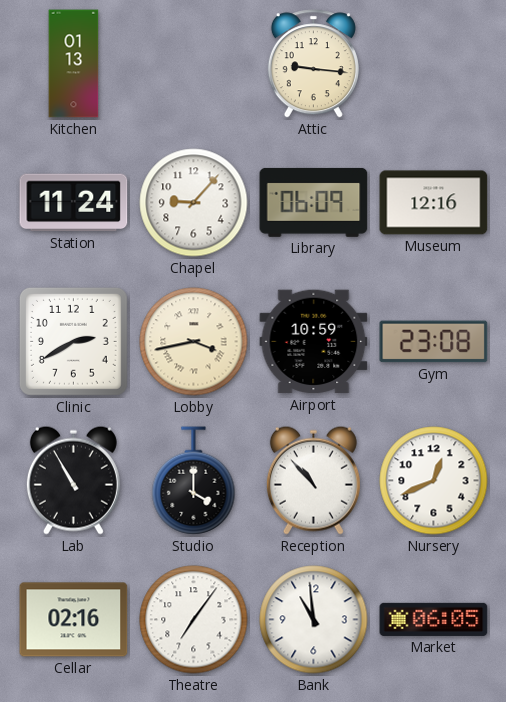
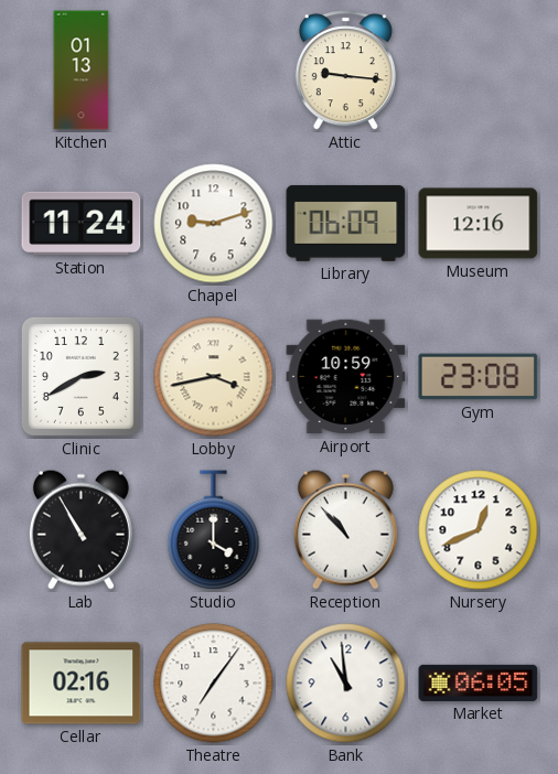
Chapel: 9:07 -> 9:12
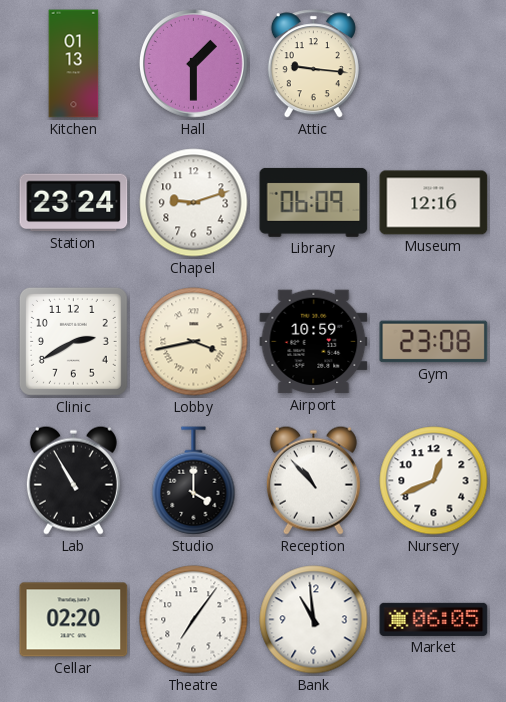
Hall: none -> 1:30
Station: 11:24 -> 23:24
Cellar: 02:16 -> 02:20
